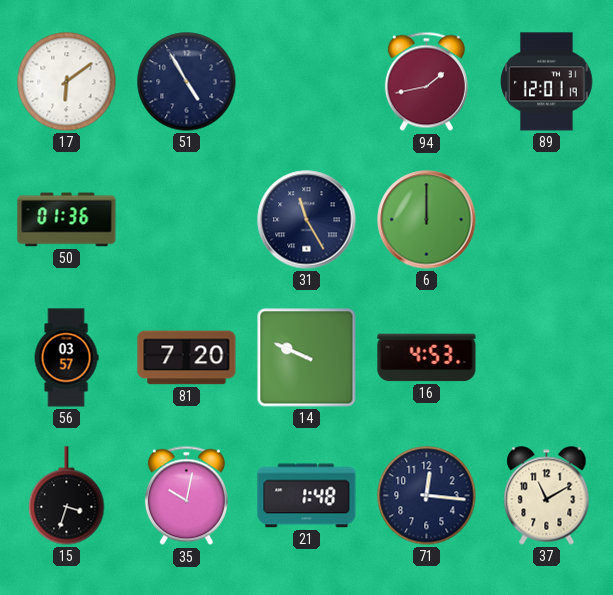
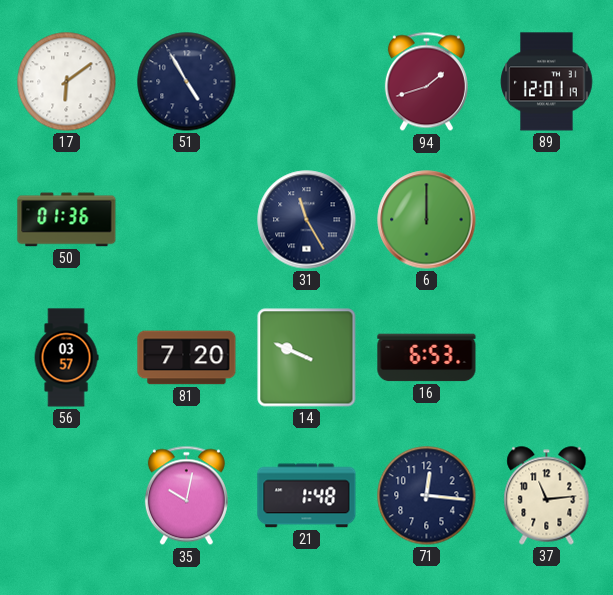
94: 1:43 -> 1:42
16: 4:53 -> 6:53
15: 3:33 -> none
37: 11:10 -> 11:14
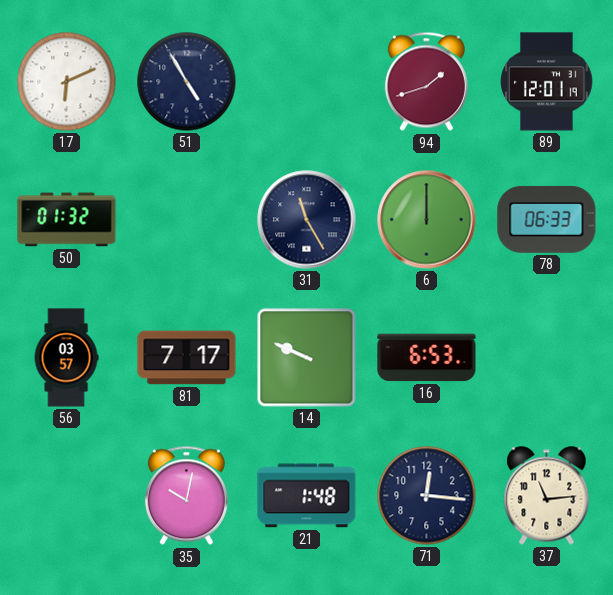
17: 6:09 -> 6:11
50: 01:36 -> 01:32
78: none -> 06:33
81: 7:20 -> 7:17
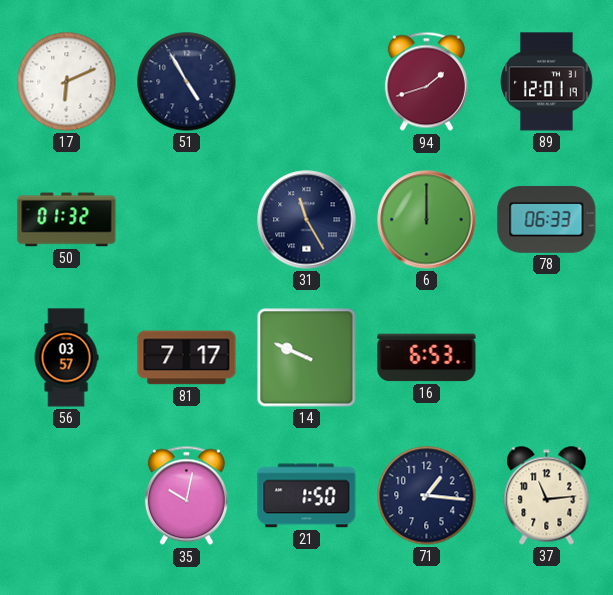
21: 1:48 -> 1:50
71: 12:16 -> 1:16
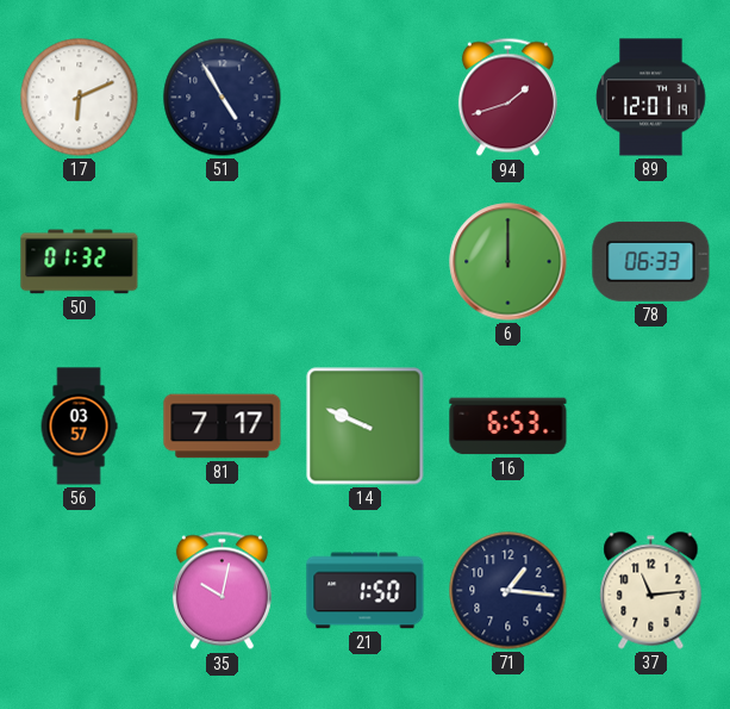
31: 11:25 -> none
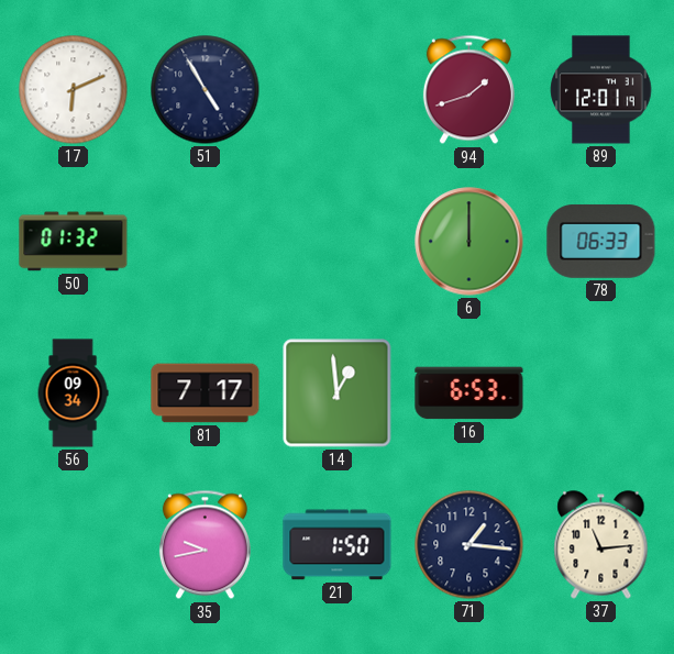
56: 03:57 -> 09:34
14: 9:49 -> 12:59
35: 10:02 -> 9:43
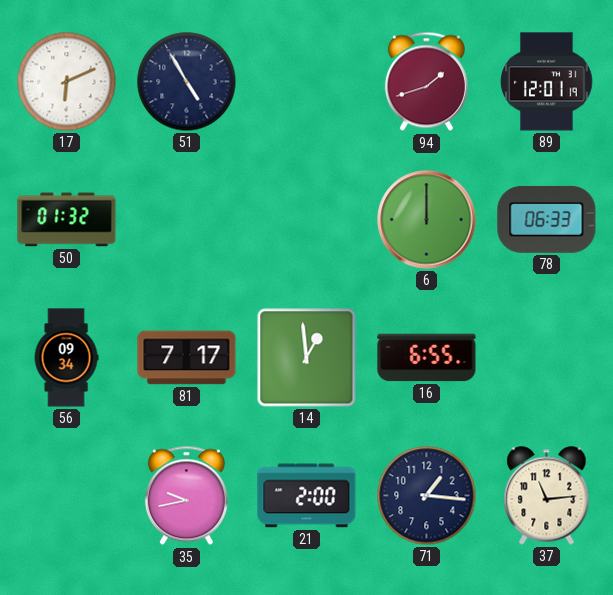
16: 6:53 -> 6:55
21: 1:50 -> 2:00
